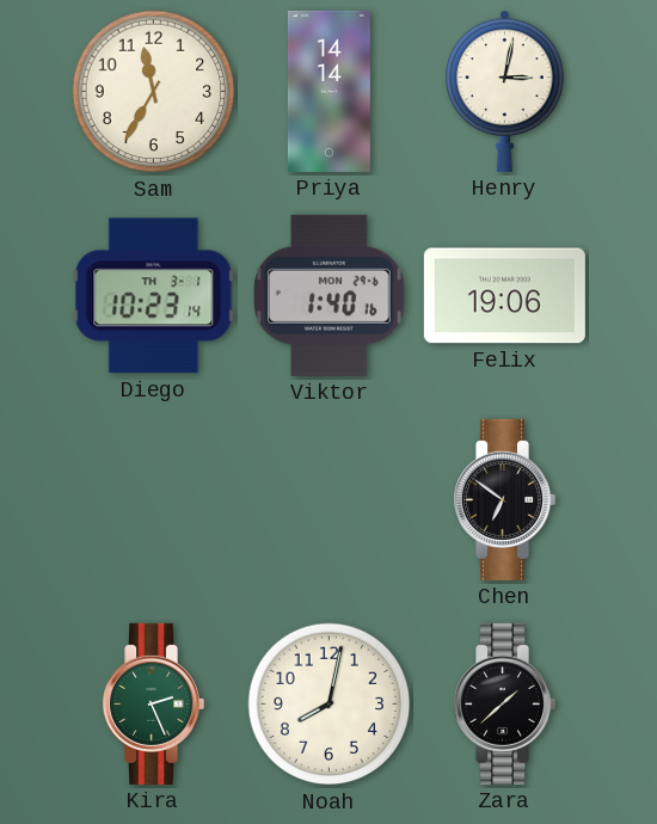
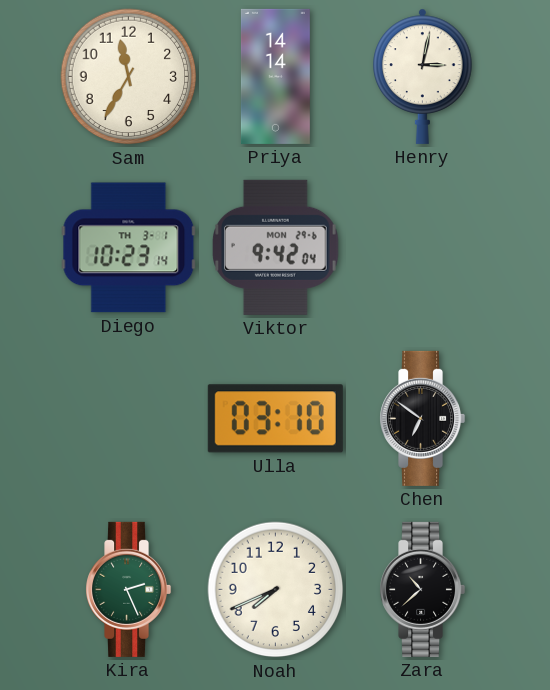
Viktor: 1:40 -> 9:42
Felix: 19:06 -> none
Ulla: none -> 03:10
Noah: 8:02 -> 7:41
Zara: 1:38 -> 10:38
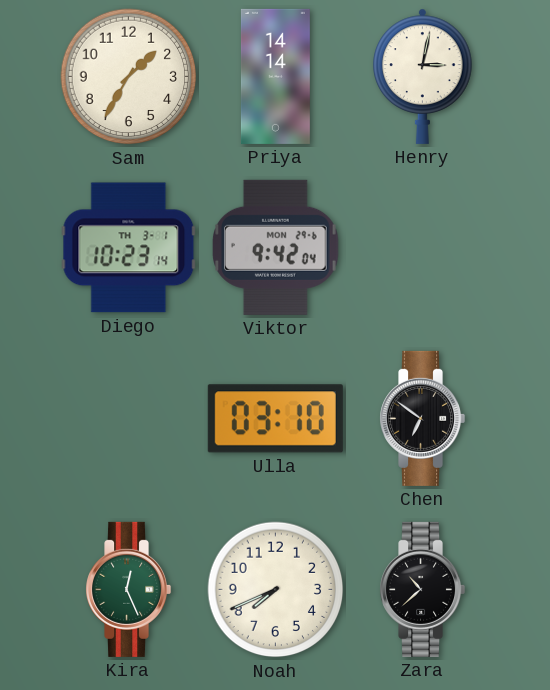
Sam: 11:35 -> 1:35
Kira: 2:26 -> 12:26
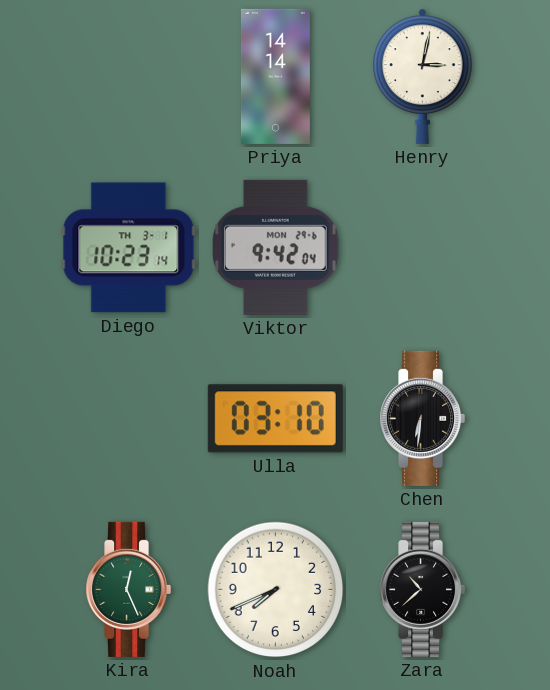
Sam: 1:35 -> none
Chen: 6:51 -> 6:31
